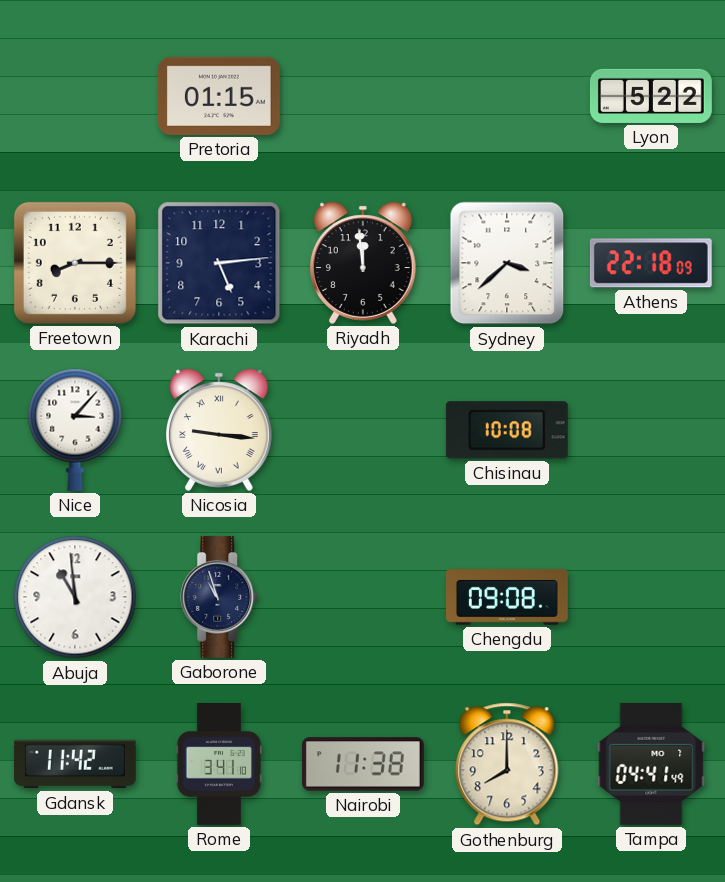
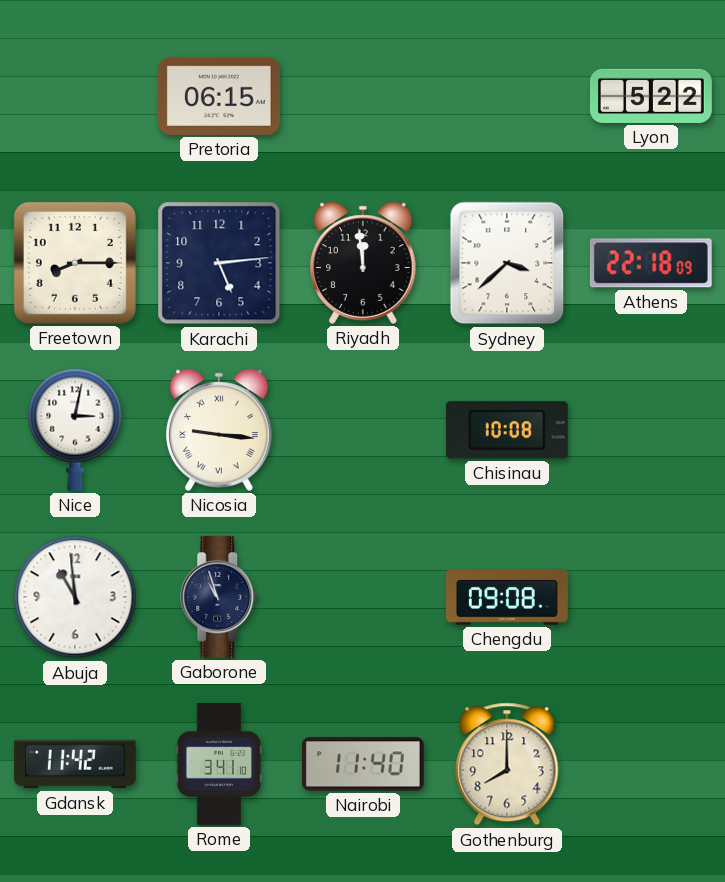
Pretoria: 01:15 -> 06:15
Nice: 3:07 -> 3:02
Nairobi: 11:38 -> 11:40
Tampa: 04:41 -> none
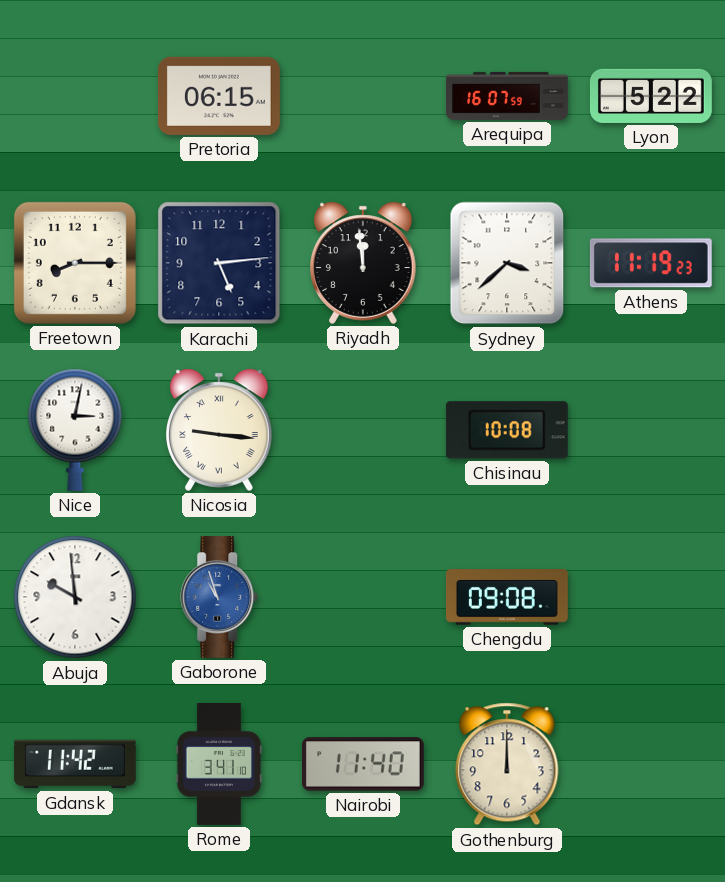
Arequipa: none -> 16:07
Athens: 22:18 -> 11:19
Abuja: 10:59 -> 9:59
Gaborone dial: navy -> blue
Gothenburg: 8:00 -> 12:00
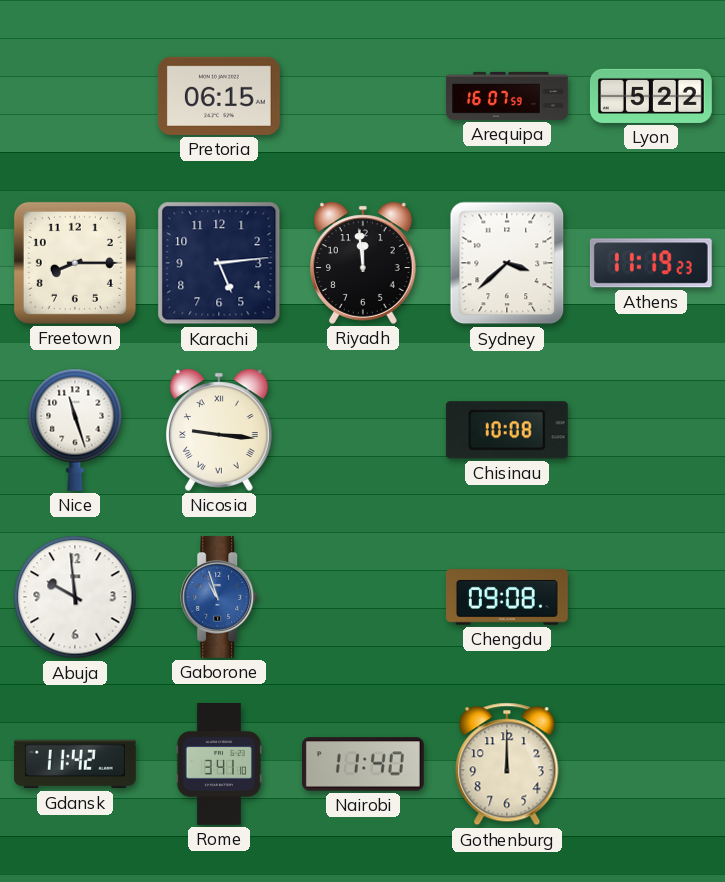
Nice: 3:02 -> 11:27
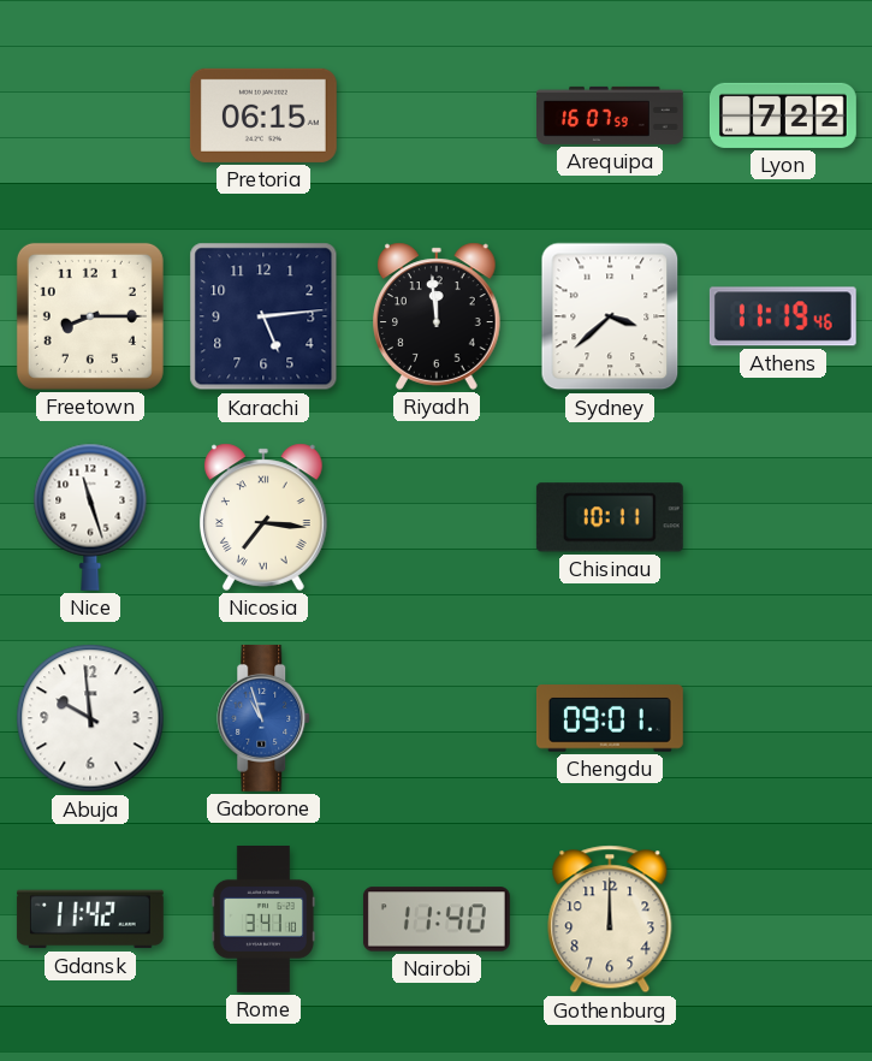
Lyon: 5:22 -> 7:22
Athens: 11:19:23 -> 11:19:46
Nicosia: 9:16 -> 7:16
Chisinau: 10:08 -> 10:11
Chengdu: 09:08 -> 09:01
